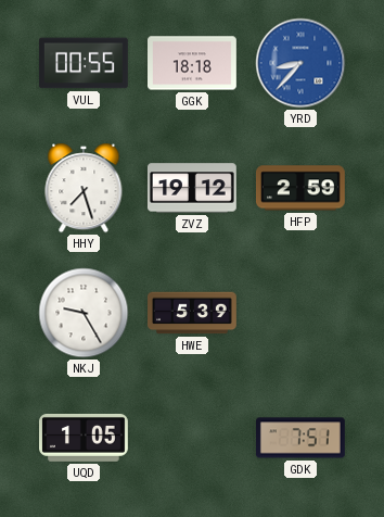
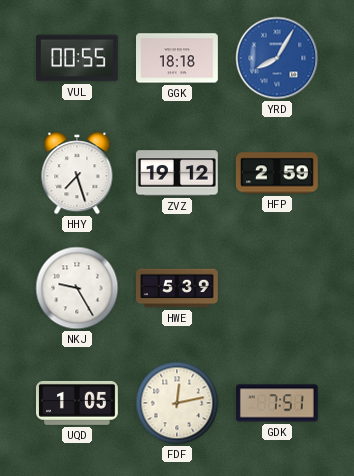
YRD: 8:37 -> 8:05
FDF: none -> 12:13
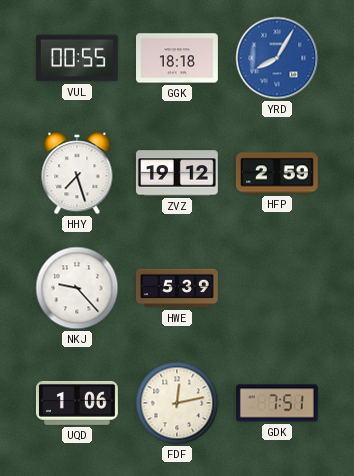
NKJ: 9:25 -> 9:23
UQD: 1:05 -> 1:06
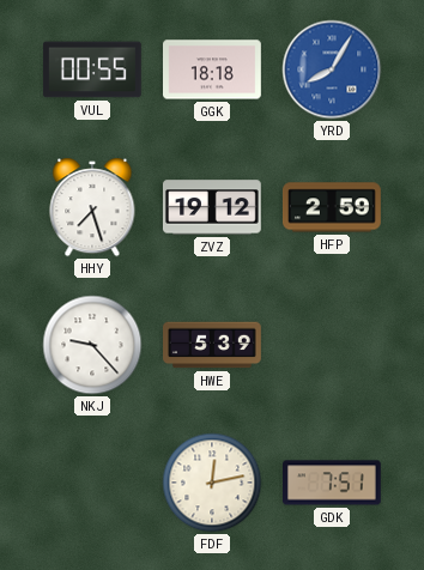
UQD: 1:06 -> none
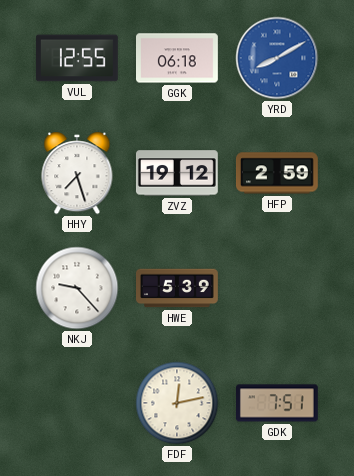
VUL: 00:55 -> 12:55
GGK: 18:18 -> 06:18
YRD: 8:05 -> 8:10
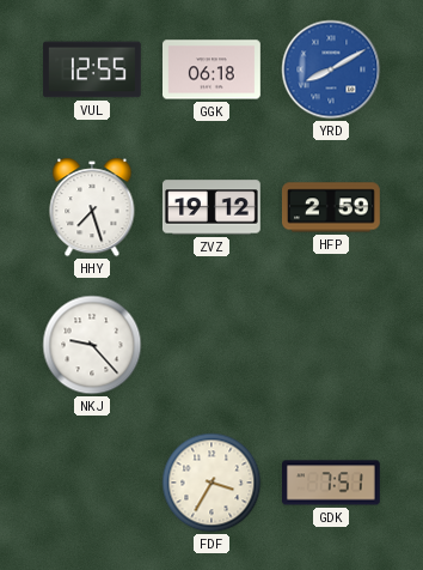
HWE: 5:39 -> none
FDF: 12:13 -> 3:35
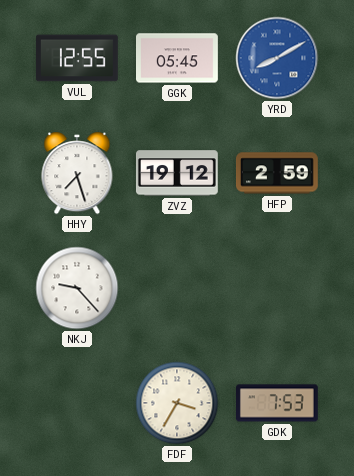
GGK: 06:18 -> 05:45
GDK: 7:51 -> 7:53
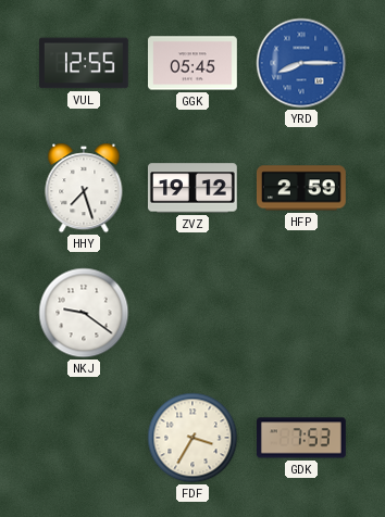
YRD: 8:10 -> 8:15
NKJ: 9:23 -> 9:21
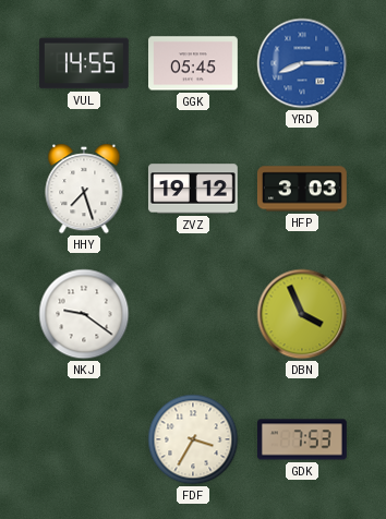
VUL: 12:55 -> 14:55
HFP: 2:59 -> 3:03
DBN: none -> 3:56
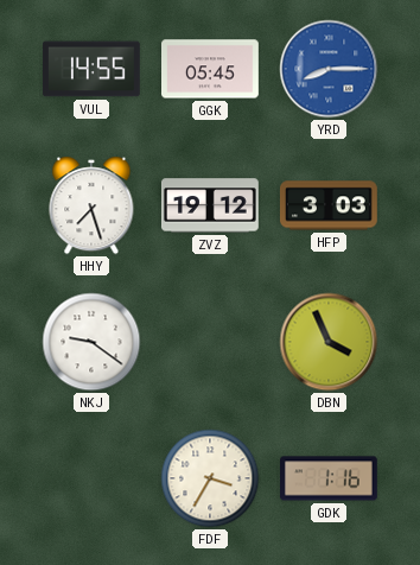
GDK: 7:53 -> 1:16
